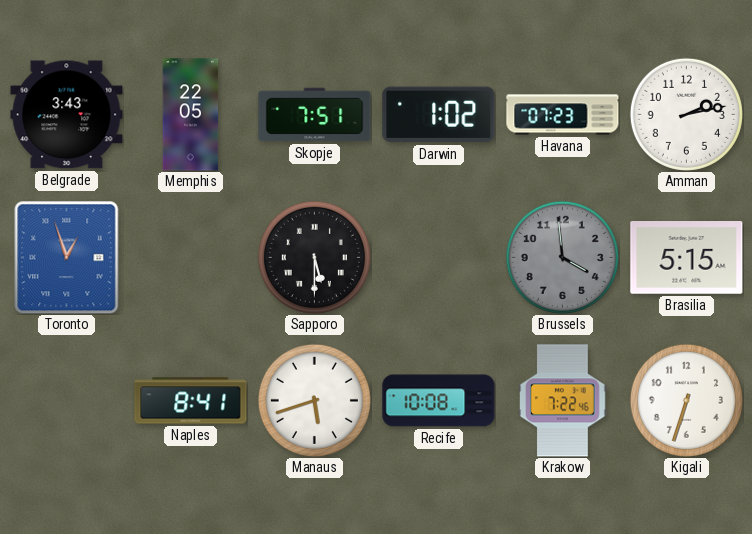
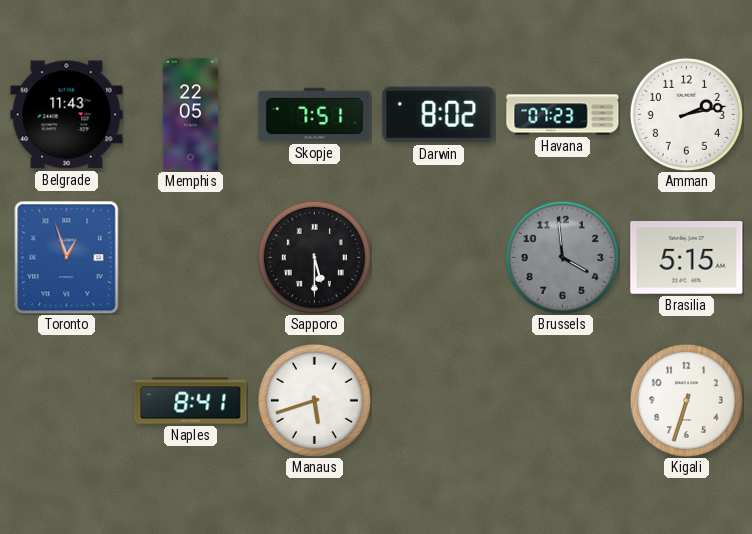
Belgrade: 3:43 -> 11:43
Darwin: 1:02 -> 8:02
Recife: 10:08 -> none
Krakow: 7:22 -> none
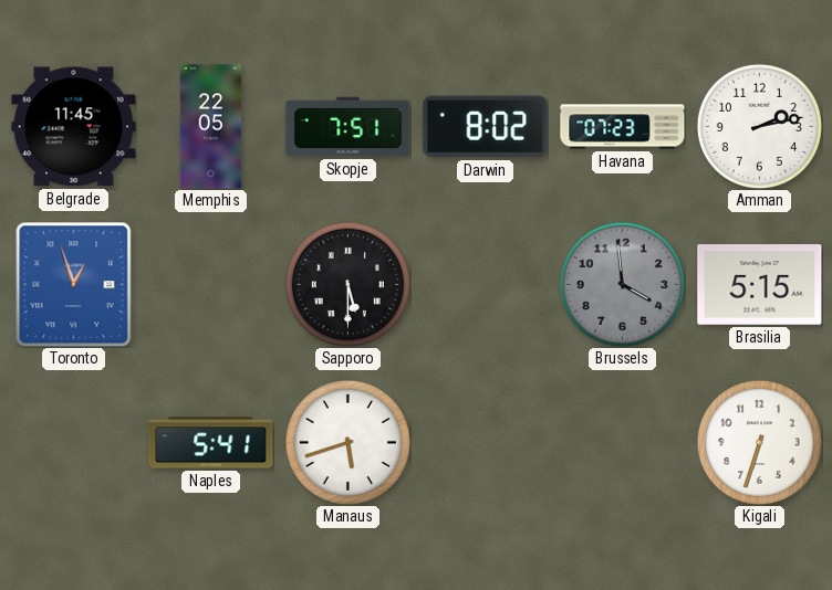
Belgrade: 11:43 -> 11:45
Naples: 8:41 -> 5:41
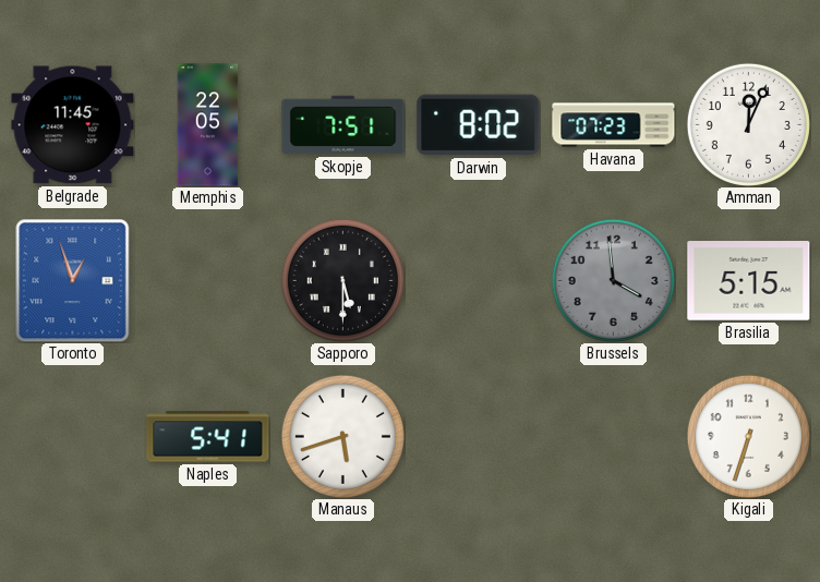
Amman: 2:13 -> 12:04
